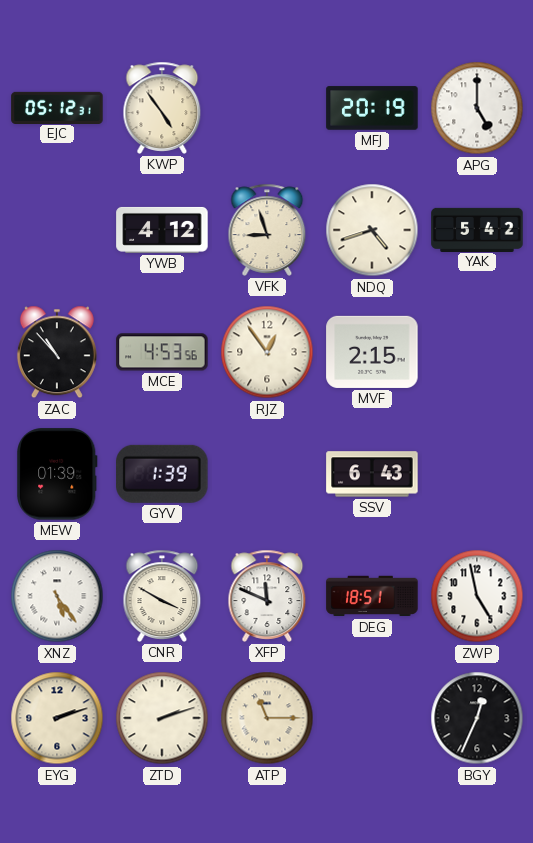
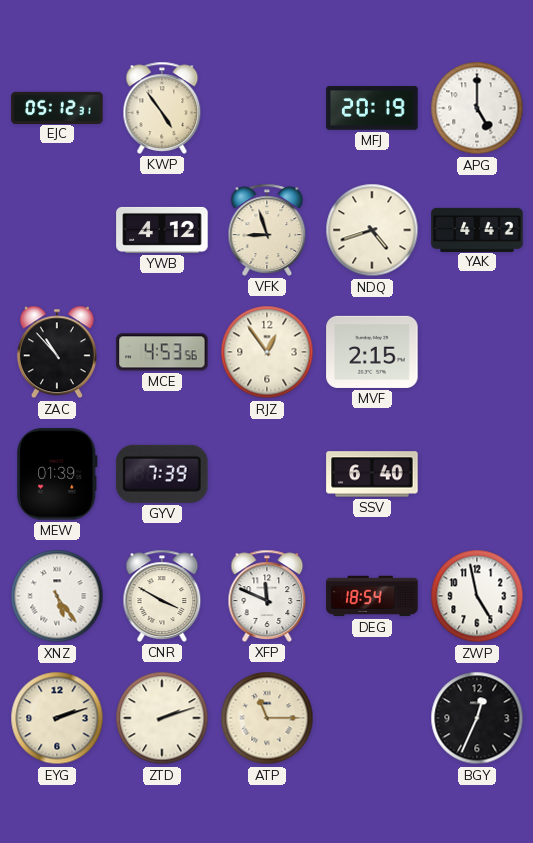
YAK: 5:42 -> 4:42
GYV: 1:39 -> 7:39
SSV: 6:43 -> 6:40
DEG: 18:51 -> 18:54
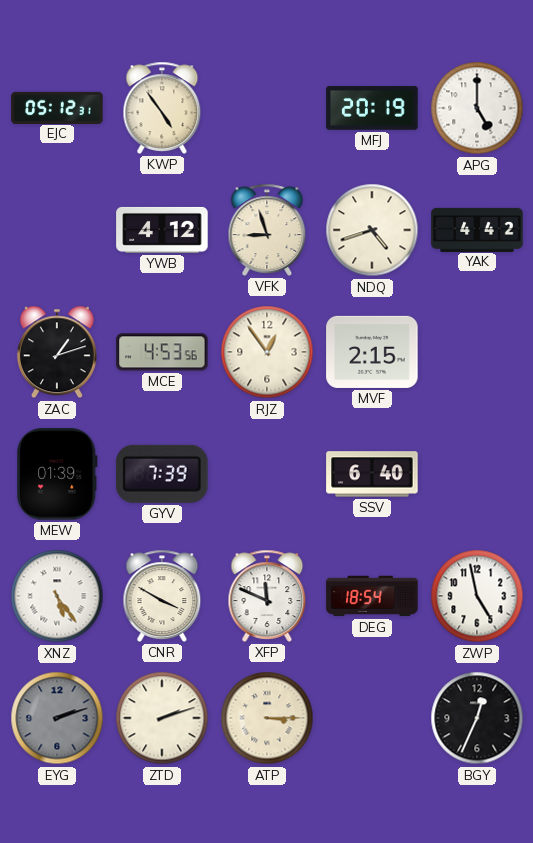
ZAC: 10:53 -> 1:12
EYG dial: cream -> grey
ATP: 11:15 -> 3:15
